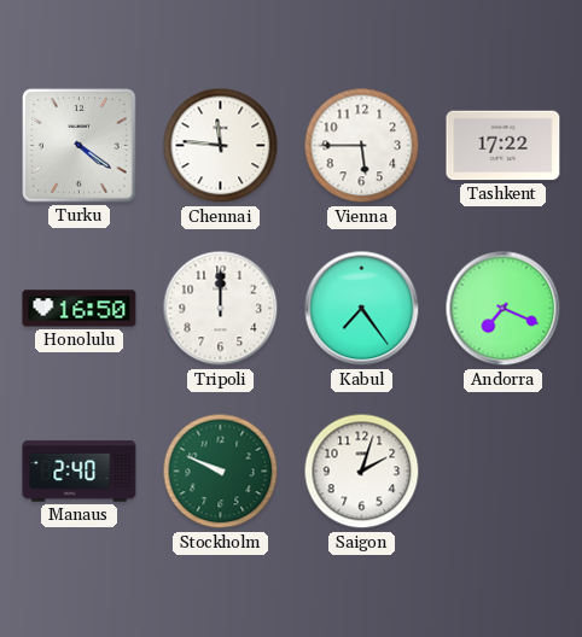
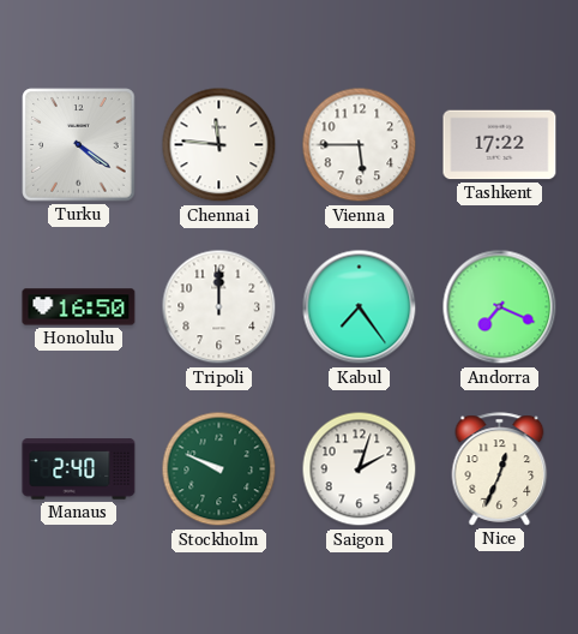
Nice: none -> 12:34
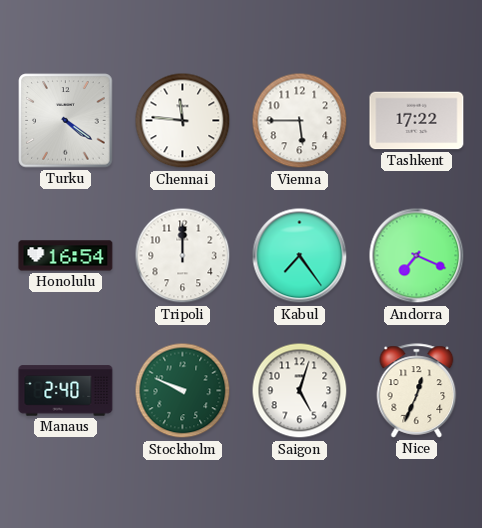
Honolulu: 16:50 -> 16:54
Saigon: 2:03 -> 5:03
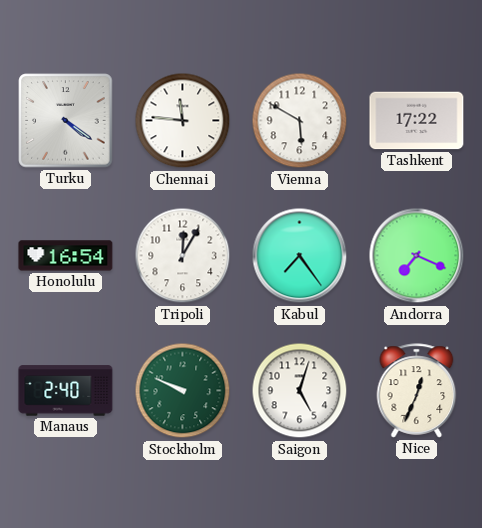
Vienna: 5:45 -> 5:50
Tripoli: 12:00 -> 12:05
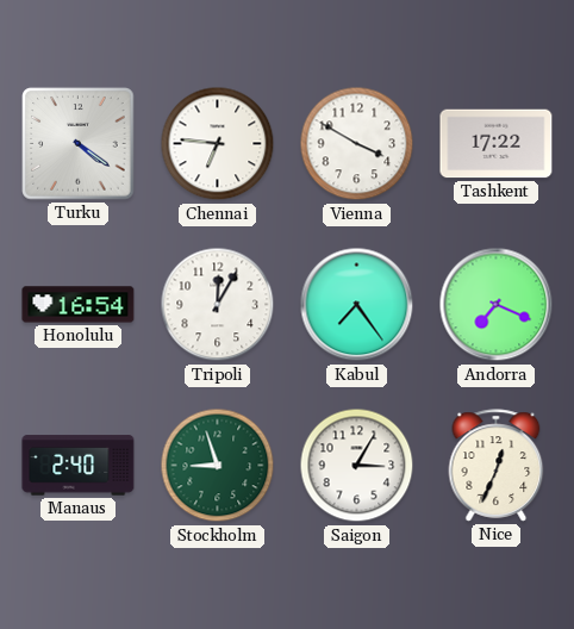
Chennai: 11:46 -> 6:46
Vienna: 5:50 -> 3:50
Stockholm: 9:49 -> 8:57
Saigon: 5:03 -> 3:05
